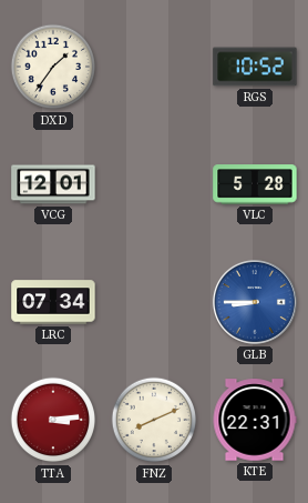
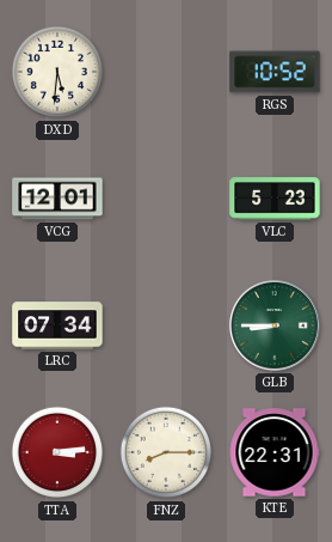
DXD: 1:36 -> 5:31
VLC: 5:28 -> 5:23
GLB dial: blue -> green
FNZ: 8:11 -> 8:15
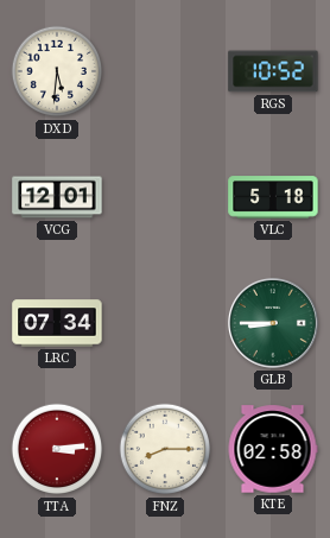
VLC: 5:23 -> 5:18
KTE: 22:31 -> 02:58
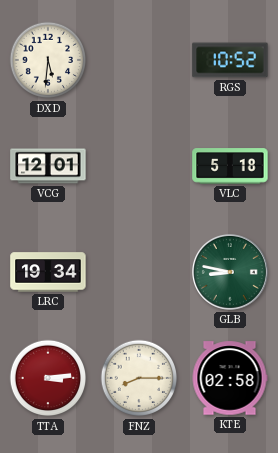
LRC: 07:34 -> 19:34
GLB: 8:45 -> 8:47
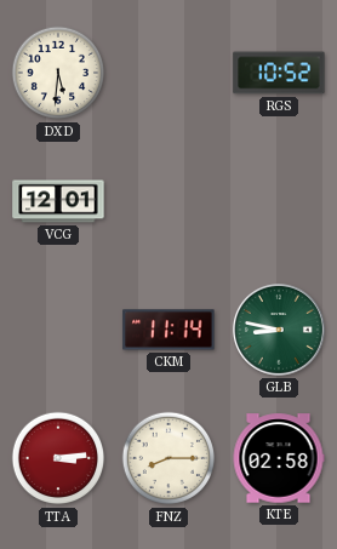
VLC: 5:18 -> none
LRC: 19:34 -> none
CKM: none -> 11:14
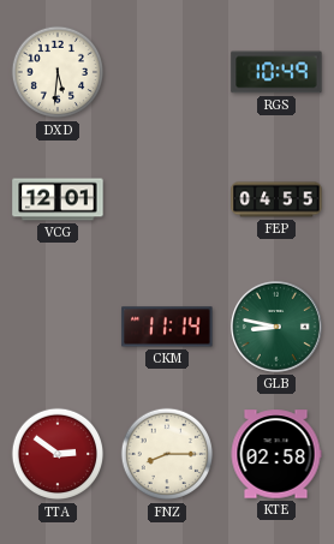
RGS: 10:52 -> 10:49
FEP: none -> 04:55
TTA: 3:14 -> 2:51
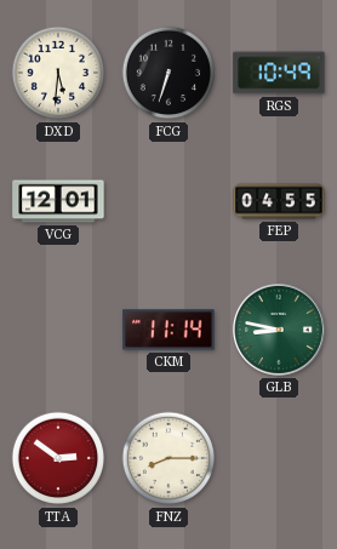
FCG: none -> 6:33
KTE: 02:58 -> none
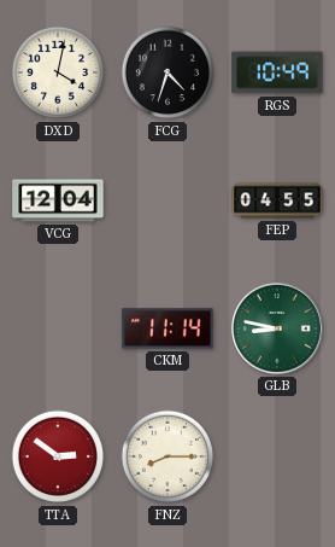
DXD: 5:31 -> 4:02
FCG: 6:33 -> 4:33
VCG: 12:01 -> 12:04
